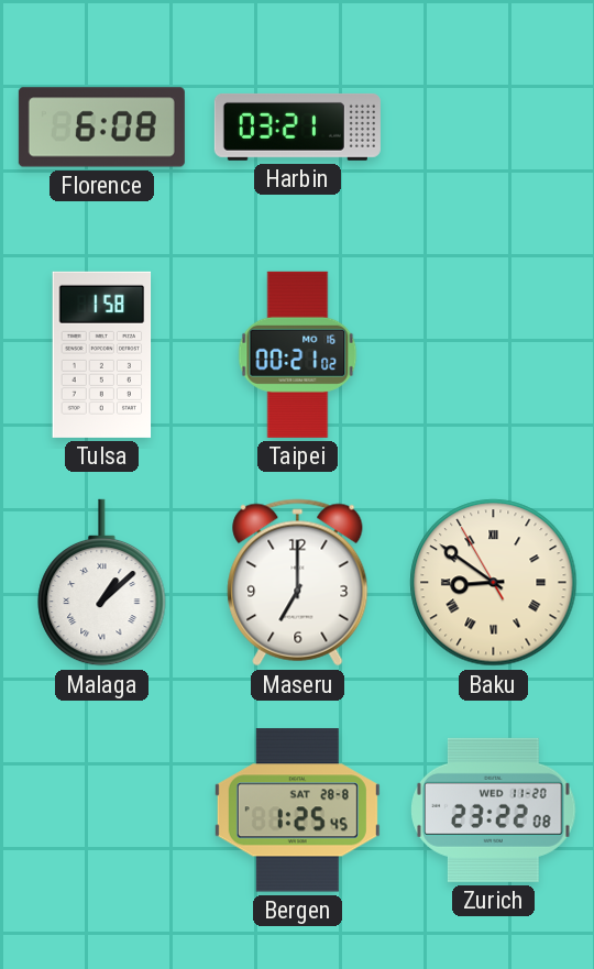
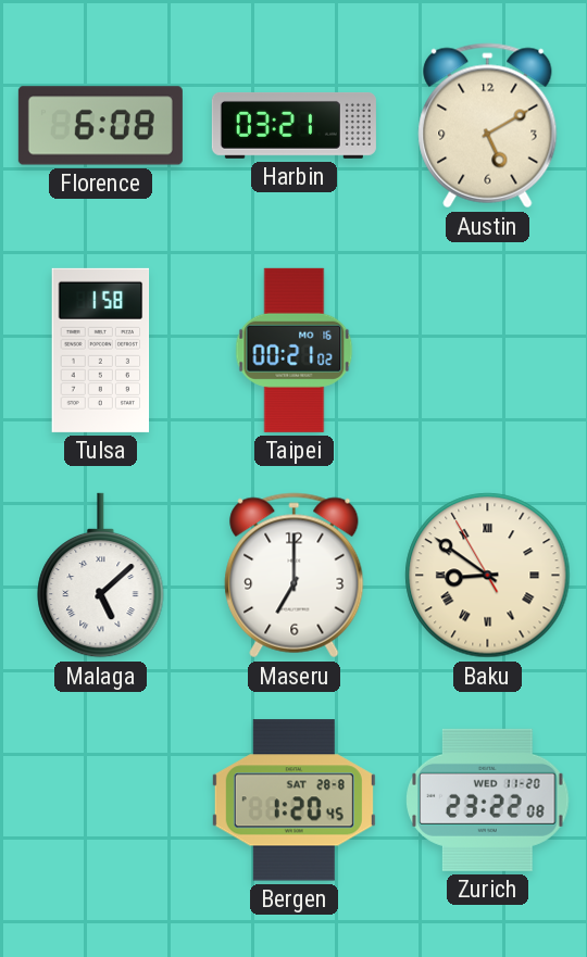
Austin: none -> 5:10
Malaga: 1:08 -> 5:08
Bergen: 1:25 -> 1:20
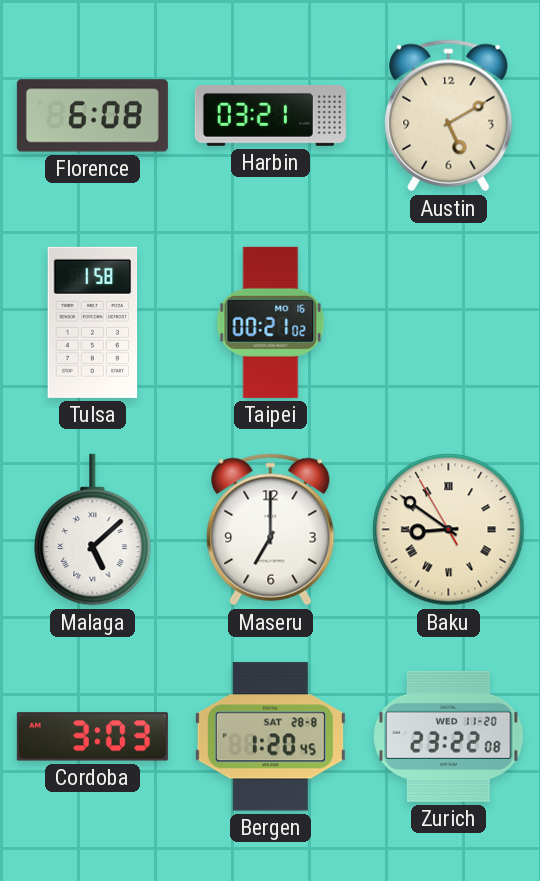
Cordoba: none -> 3:03
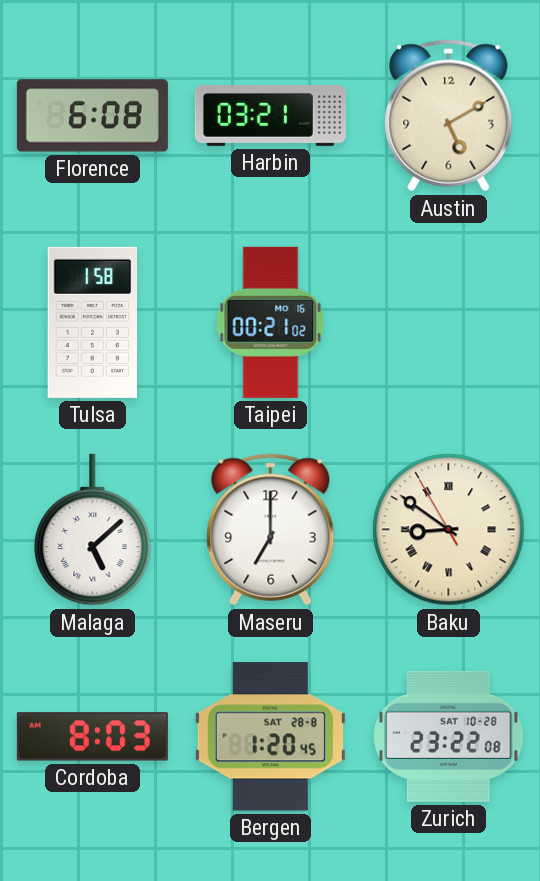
Cordoba: 3:03 -> 8:03
Zurich date: WED 11-20 -> SAT 10-28
